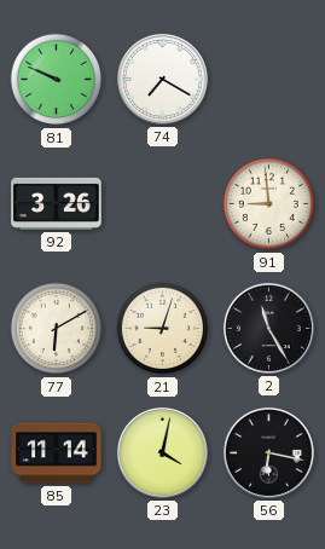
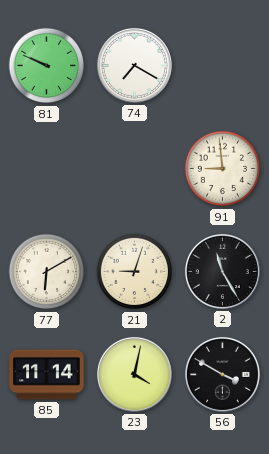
92: 3:26 -> none
56: 6:17 -> 3:50
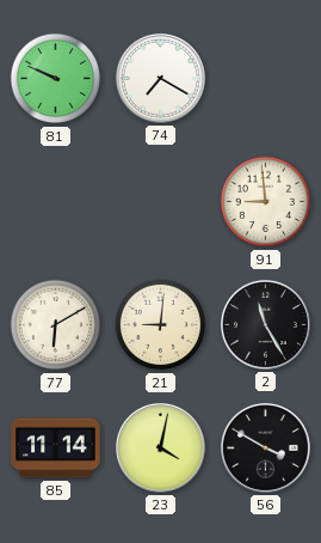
21: 9:03 -> 9:01
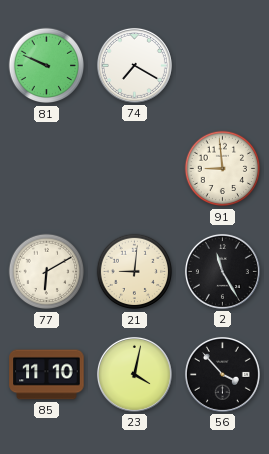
85: 11:14 -> 11:10
56: 3:50 -> 3:53
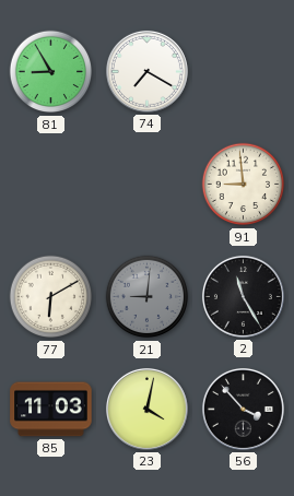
81: 9:49 -> 8:55
21 dial: cream -> grey
85: 11:10 -> 11:03
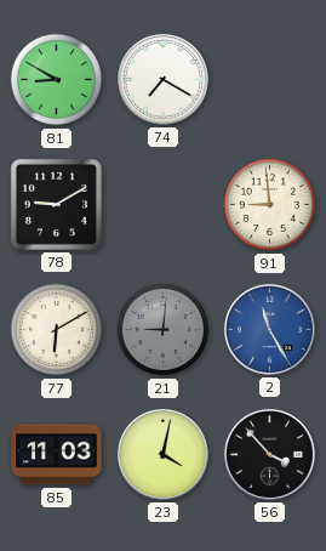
81: 8:55 -> 8:50
78: none -> 9:10
2 dial: black -> blue
